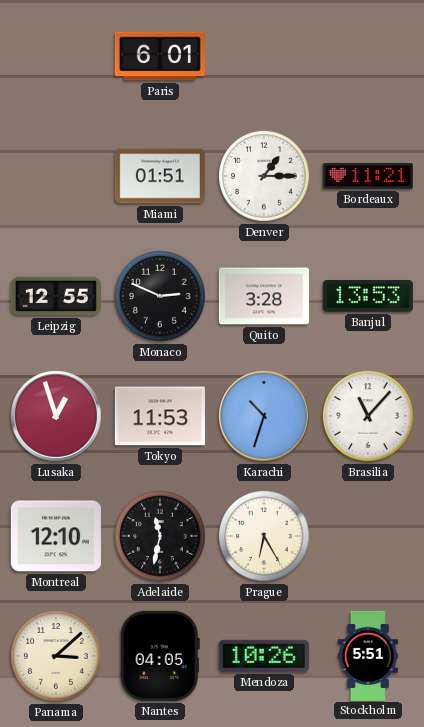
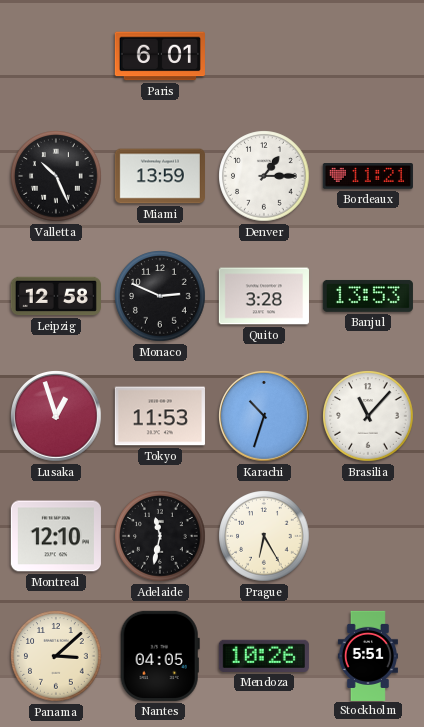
Valletta: none -> 10:26
Miami: 01:51 -> 13:59
Leipzig: 12:55 -> 12:58
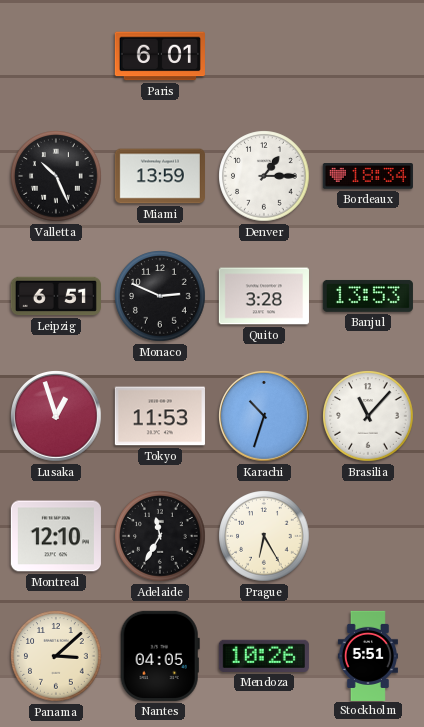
Bordeaux: 11:21 -> 18:34
Leipzig: 12:58 -> 6:51
Adelaide: 11:32 -> 11:35
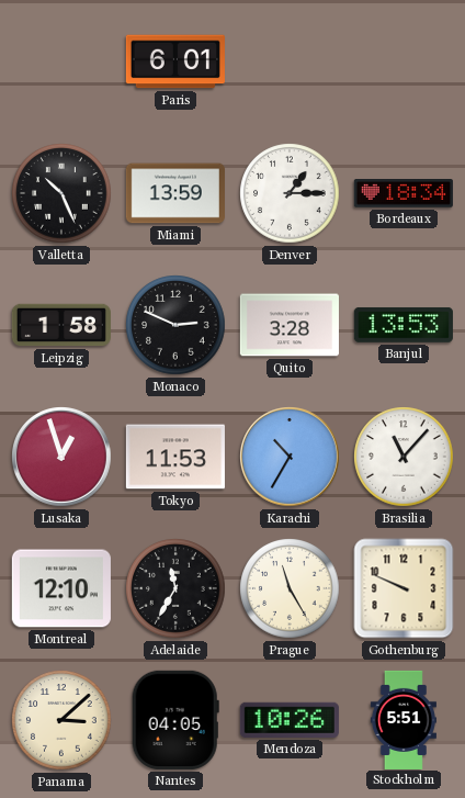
Leipzig: 6:51 -> 1:58
Karachi: 10:33 -> 10:35
Prague: 6:25 -> 11:25
Gothenburg: none -> 9:49
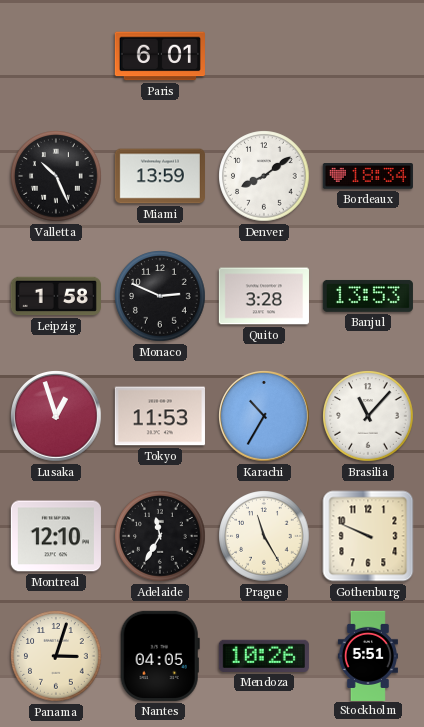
Denver: 1:15 -> 8:09
Panama: 3:08 -> 3:03
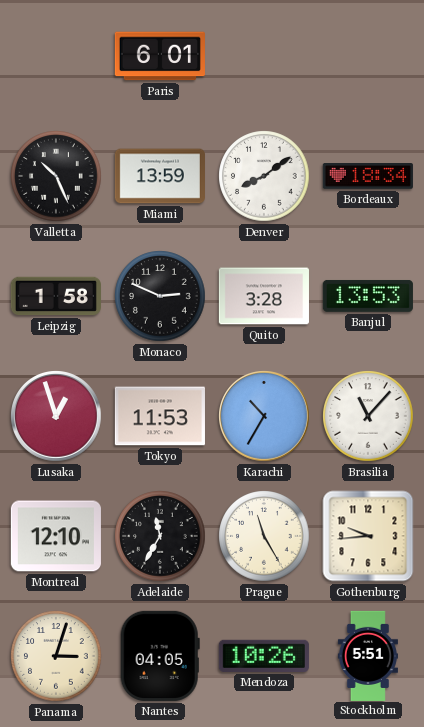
Gothenburg: 9:49 -> 9:44
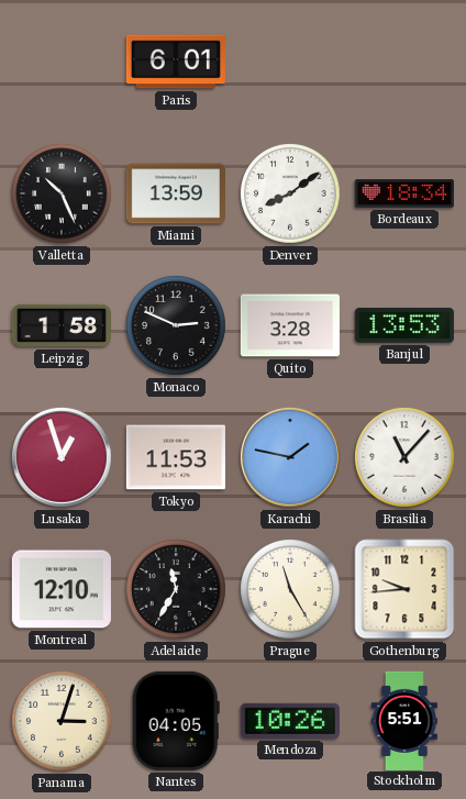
Karachi: 10:35 -> 1:47
